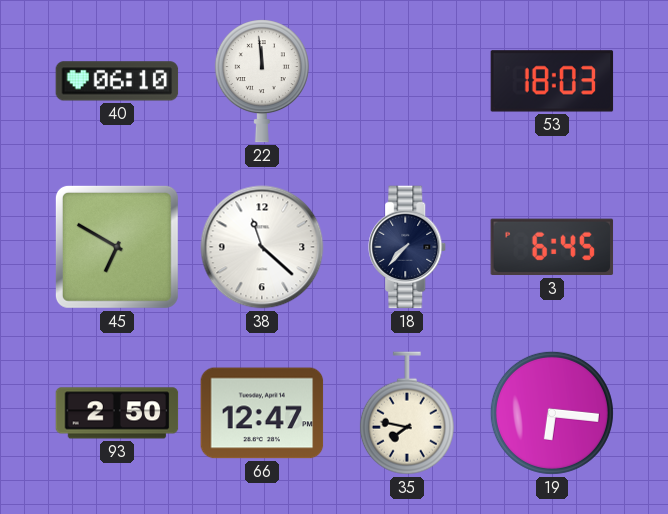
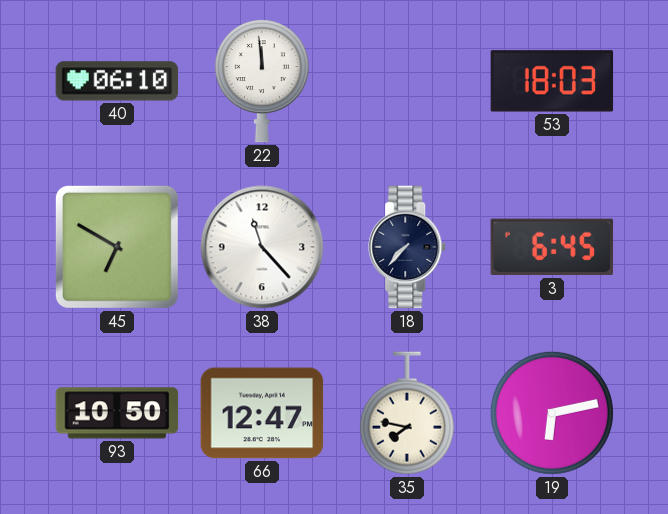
38: 11:22 -> 11:23
93: 2:50 -> 10:50
19: 6:16 -> 6:13
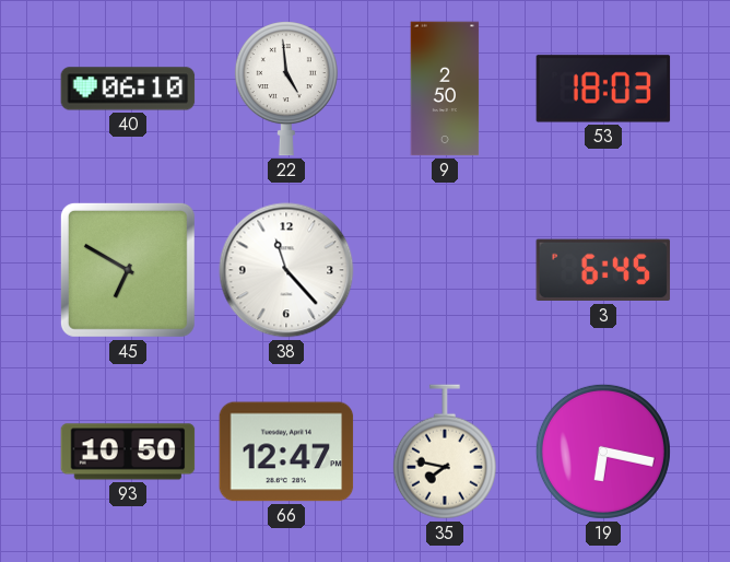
22: 11:59 -> 4:59
9: none -> 2:50
18: 7:37 -> none
19: 6:13 -> 6:17
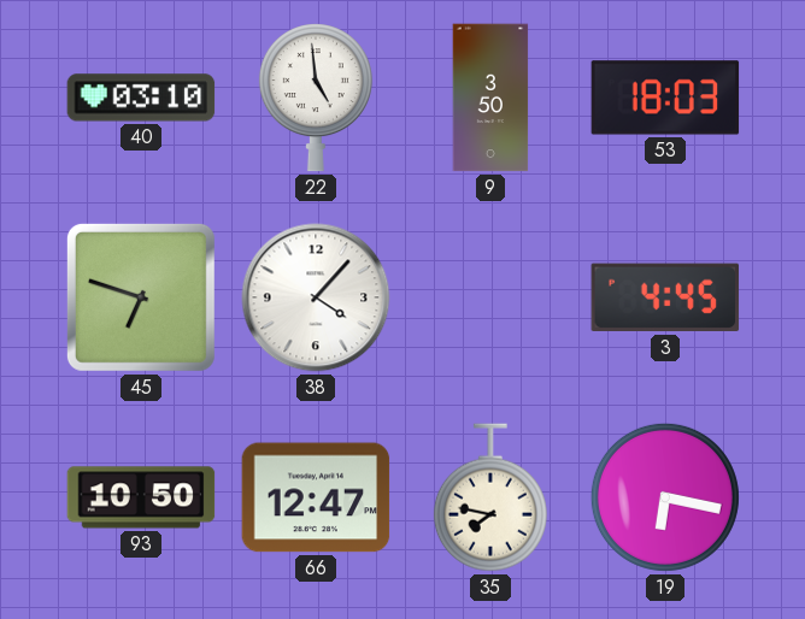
40: 06:10 -> 03:10
9: 2:50 -> 3:50
45: 6:50 -> 6:48
38: 11:23 -> 4:07
3: 6:45 -> 4:45
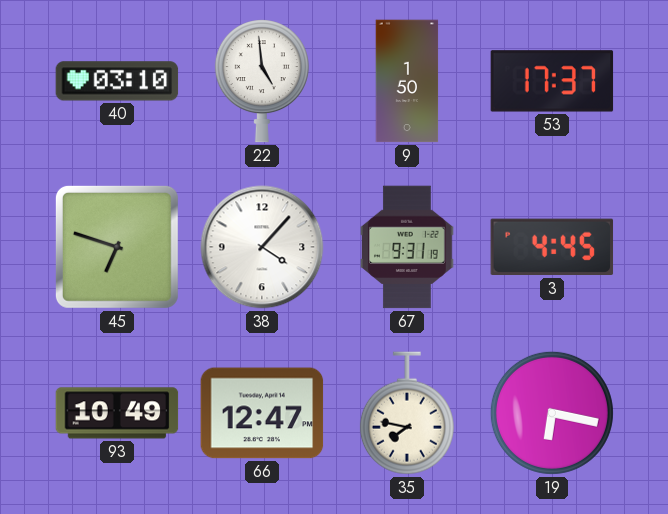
9: 3:50 -> 1:50
53: 18:03 -> 17:37
67: none -> 9:31
93: 10:50 -> 10:49
